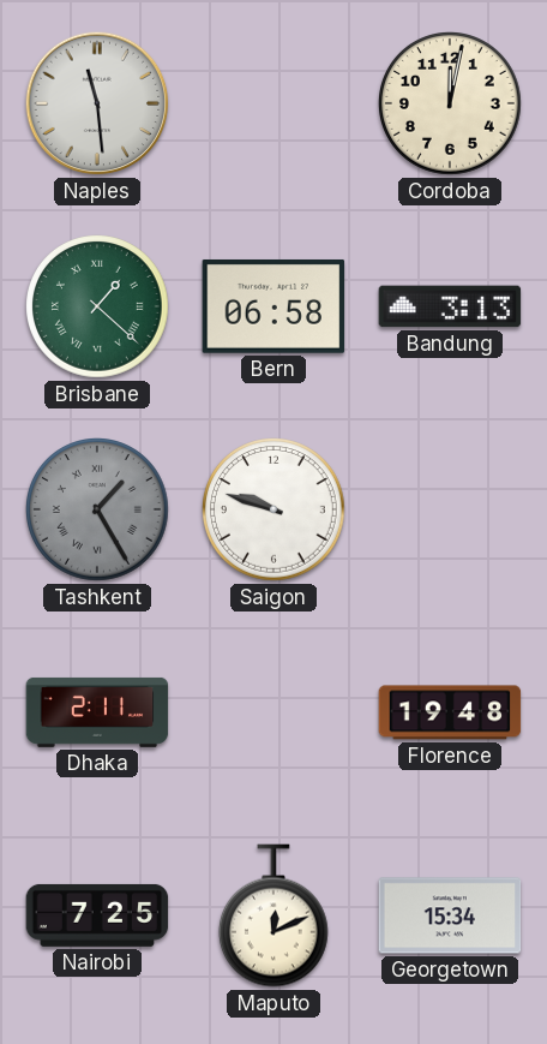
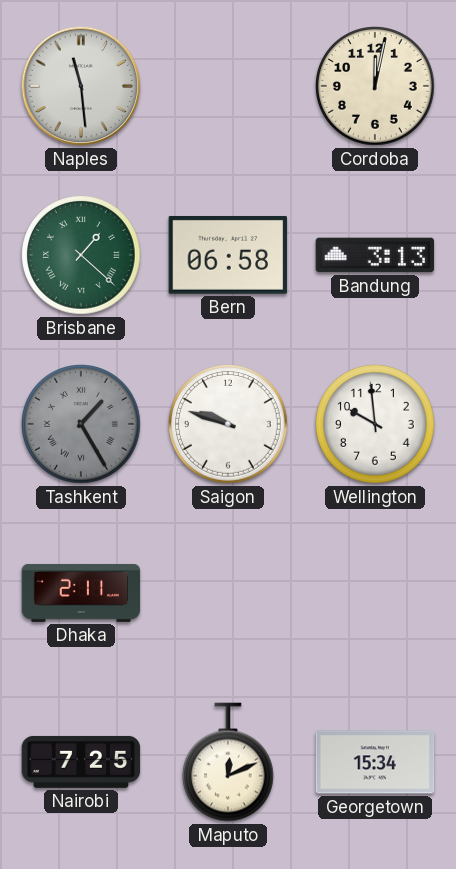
Wellington: none -> 9:59
Florence: 19:48 -> none
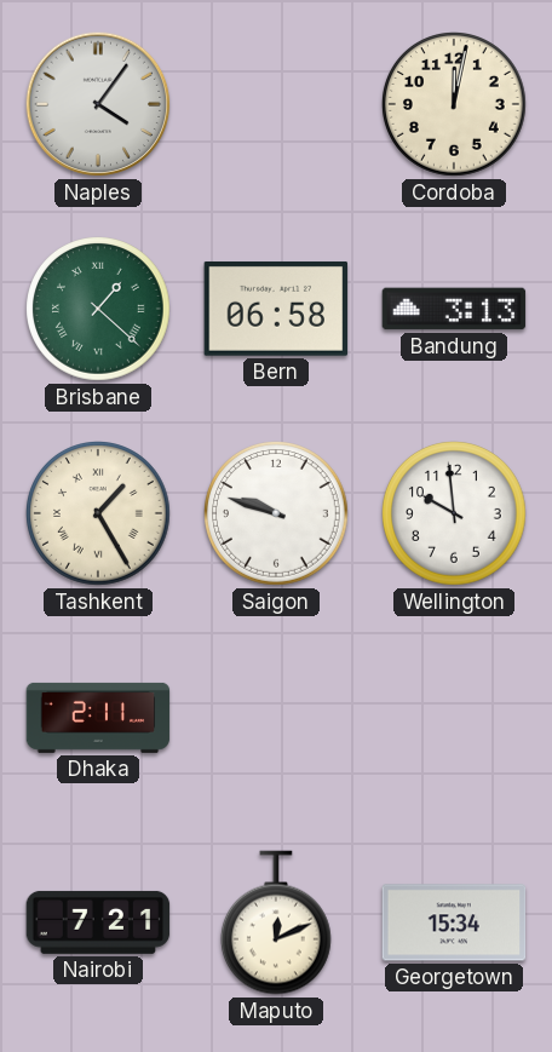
Naples: 11:29 -> 4:06
Tashkent dial: grey -> cream
Nairobi: 7:25 -> 7:21
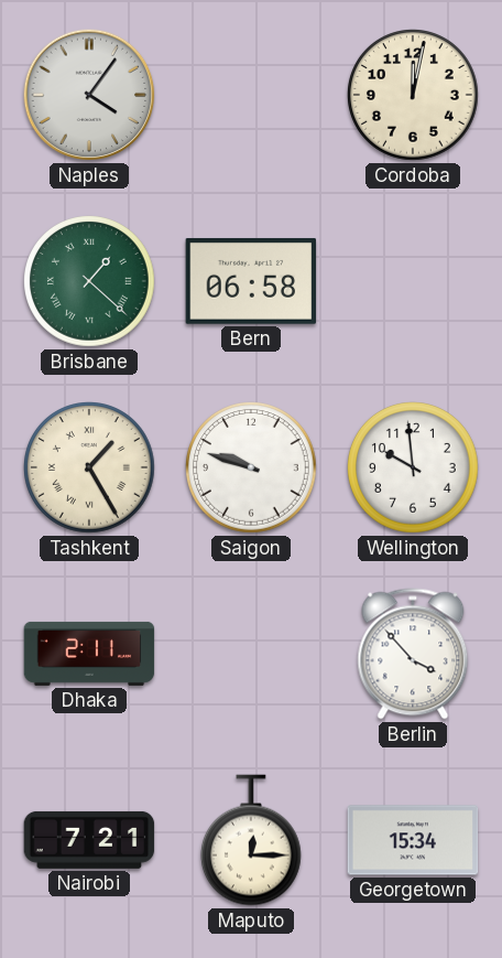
Bandung: 3:13 -> none
Berlin: none -> 3:53
Maputo: 12:11 -> 12:15
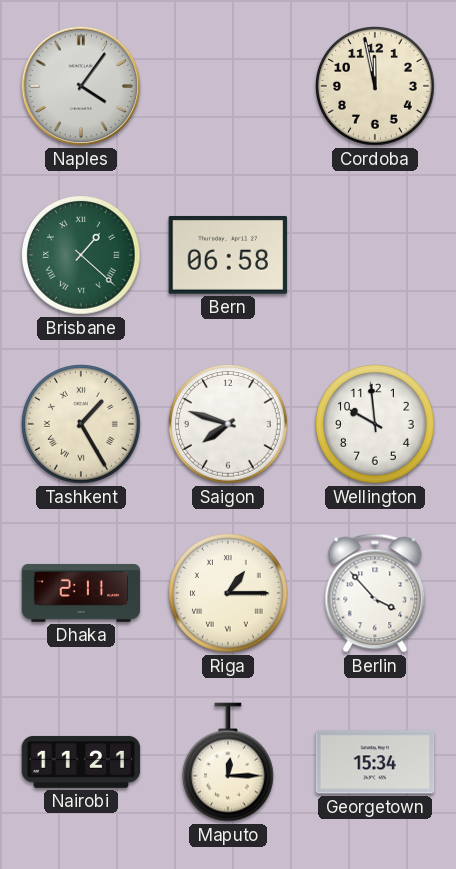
Cordoba: 12:02 -> 11:58
Saigon: 9:48 -> 7:48
Riga: none -> 1:15
Nairobi: 7:21 -> 11:21
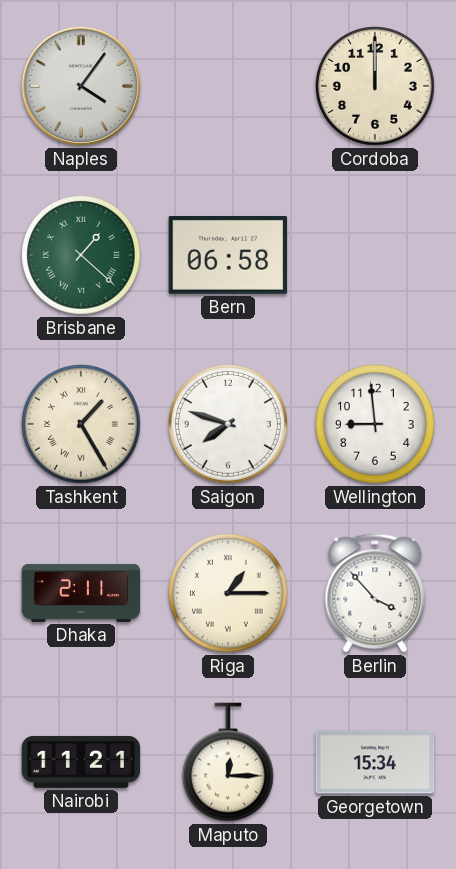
Cordoba: 11:58 -> 12:00
Wellington: 9:59 -> 8:59
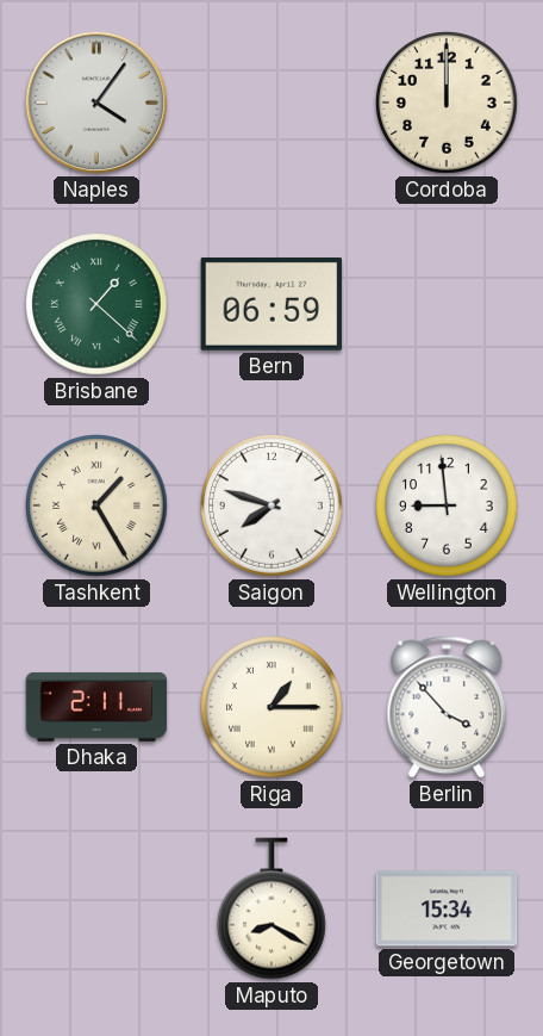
Bern: 06:58 -> 06:59
Nairobi: 11:21 -> none
Maputo: 12:15 -> 8:20
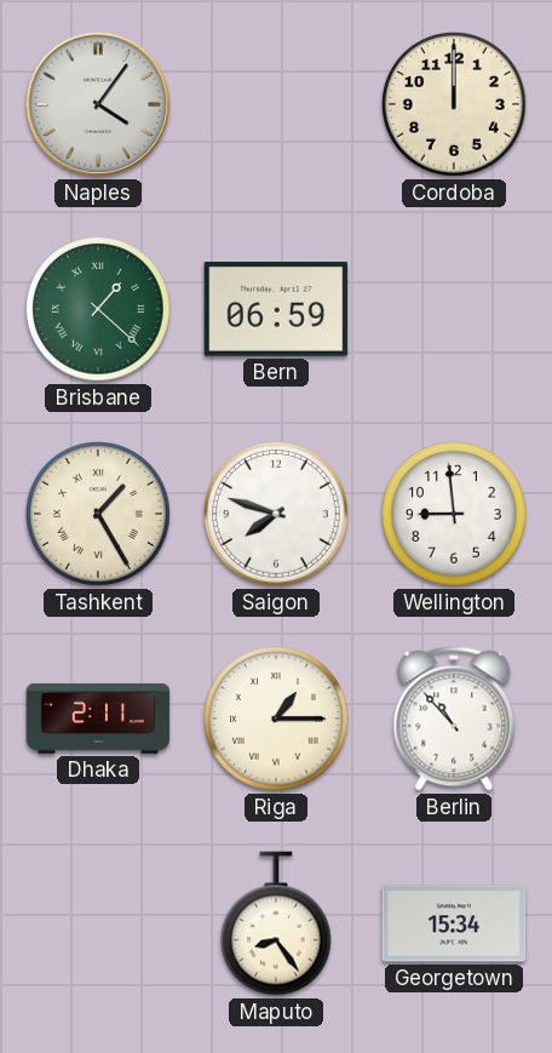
Berlin: 3:53 -> 10:53
Maputo: 8:20 -> 8:24
